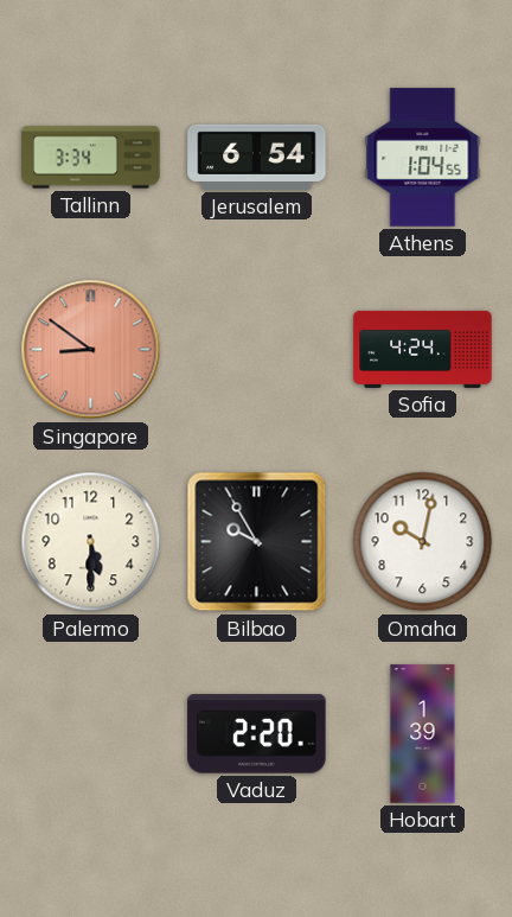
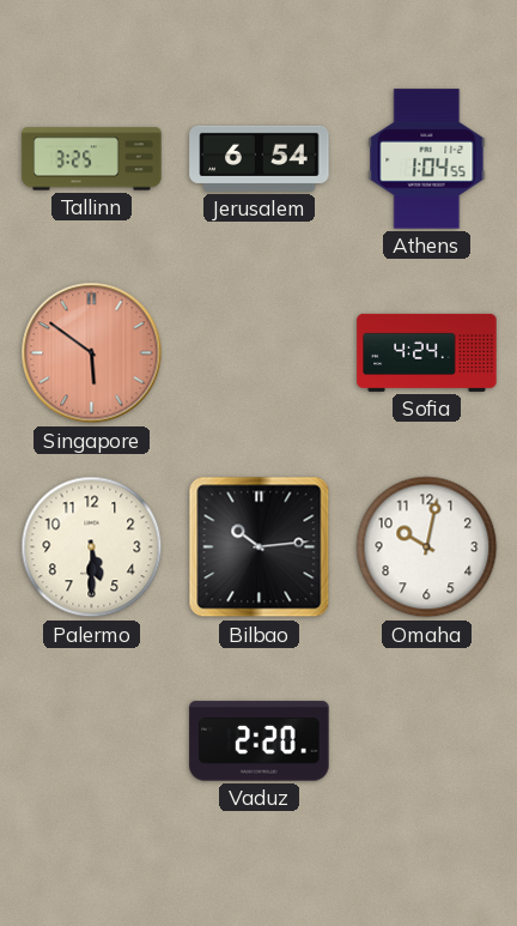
Tallinn: 3:34 -> 3:25
Singapore: 8:51 -> 5:51
Bilbao: 9:55 -> 10:14
Hobart: 1:39 -> none
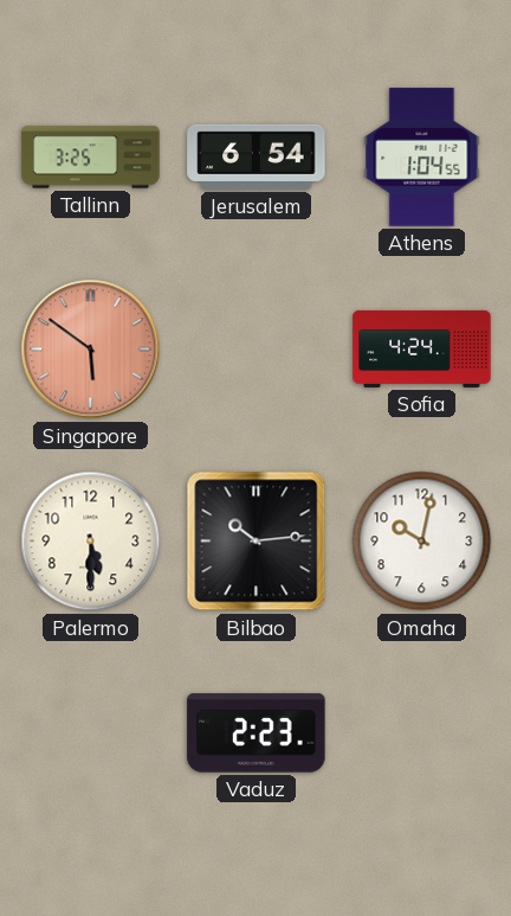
Vaduz: 2:20 -> 2:23
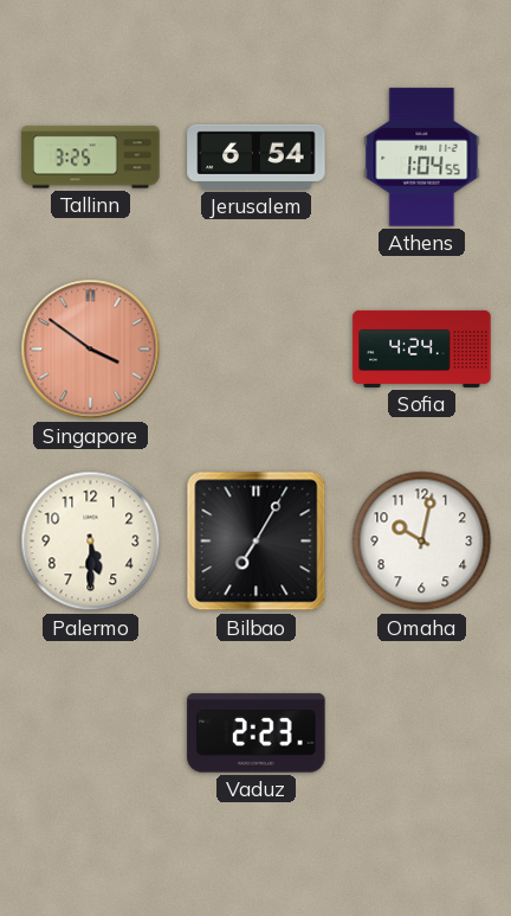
Singapore: 5:51 -> 3:51
Bilbao: 10:14 -> 7:05
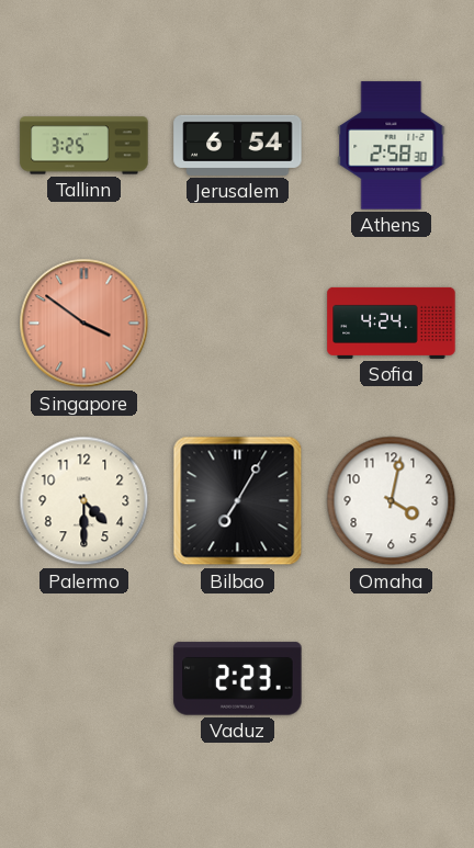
Athens: 1:04 -> 2:58
Palermo: 5:30 -> 4:30
Omaha: 10:02 -> 4:02
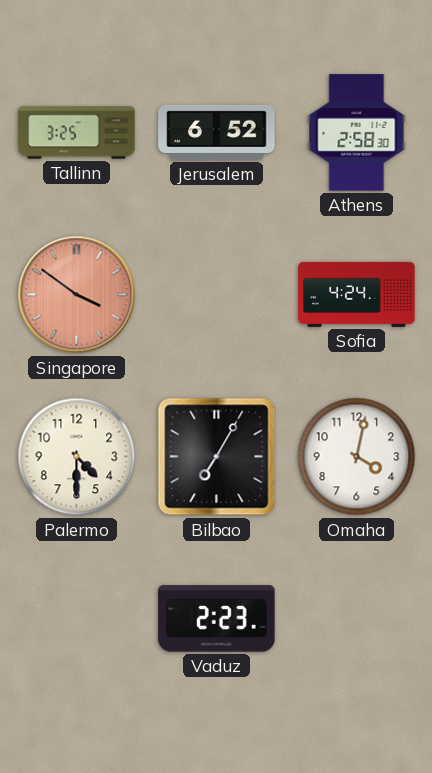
Jerusalem: 6:54 -> 6:52
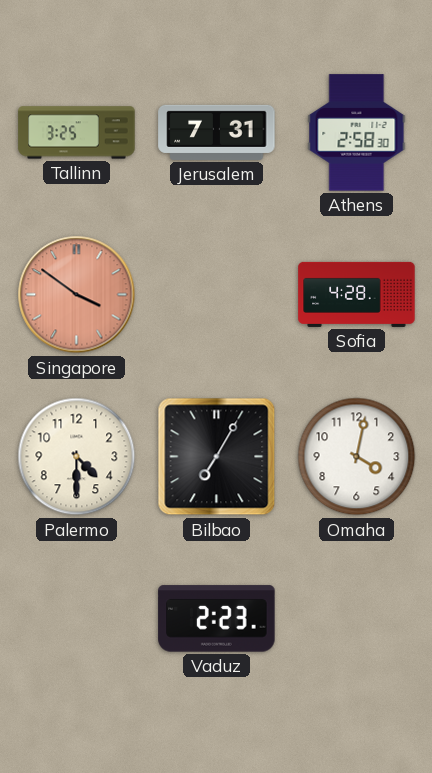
Jerusalem: 6:52 -> 7:31
Sofia: 4:24 -> 4:28
